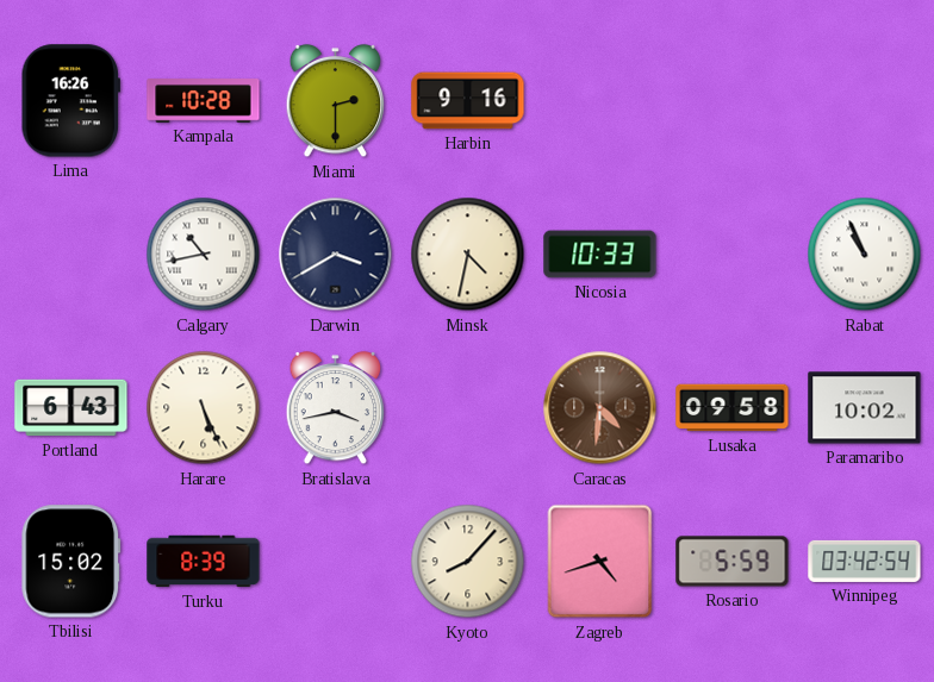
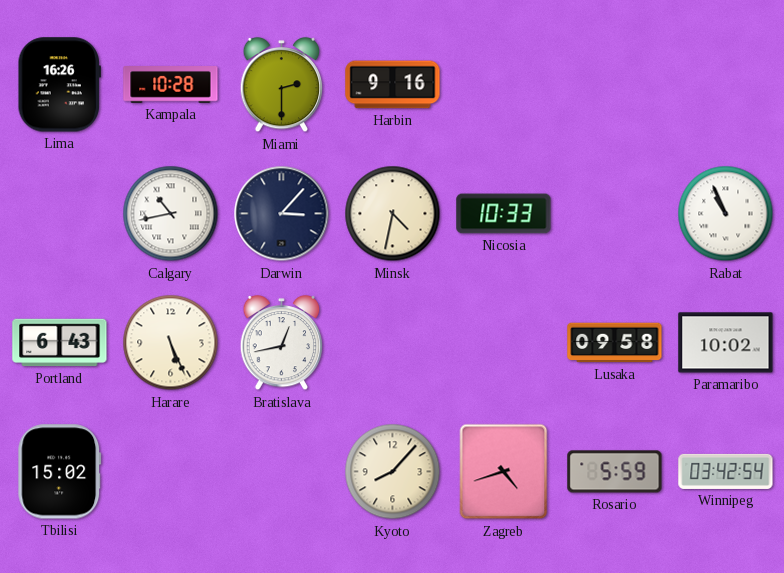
Darwin: 3:40 -> 3:07
Bratislava: 3:43 -> 12:43
Caracas: 4:31 -> none
Turku: 8:39 -> none
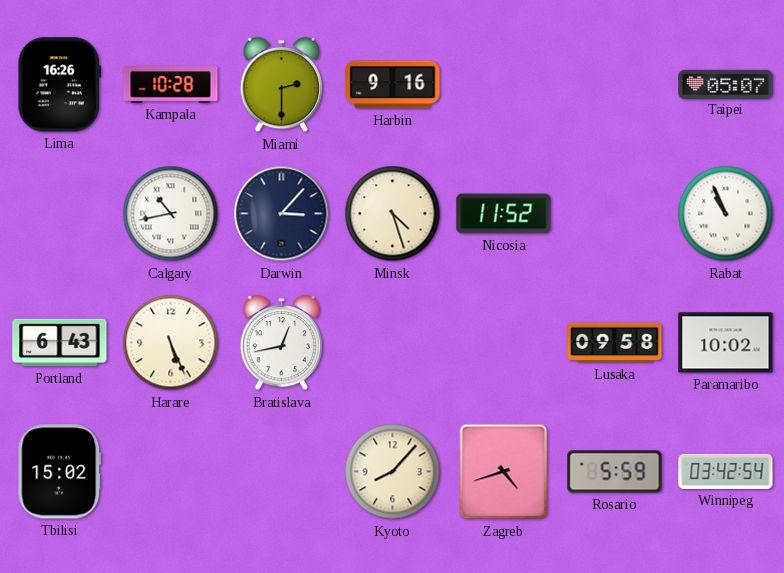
Taipei: none -> 05:07
Minsk: 4:32 -> 4:27
Nicosia: 10:33 -> 11:52
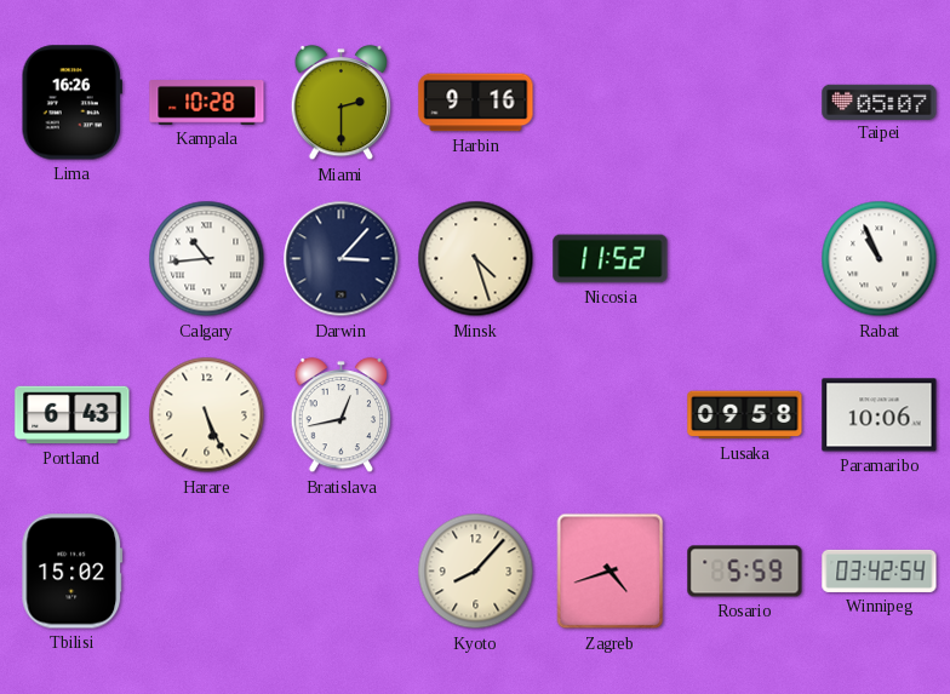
Calgary: 10:43 -> 10:44
Paramaribo: 10:02 -> 10:06
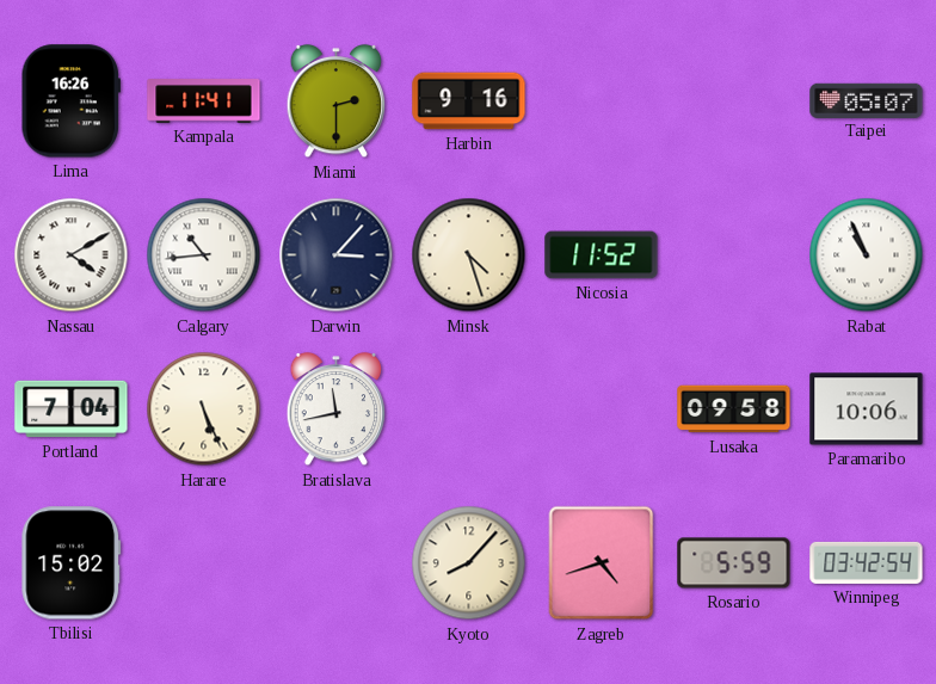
Kampala: 10:28 -> 11:41
Nassau: none -> 4:10
Portland: 6:43 -> 7:04
Bratislava: 12:43 -> 11:43
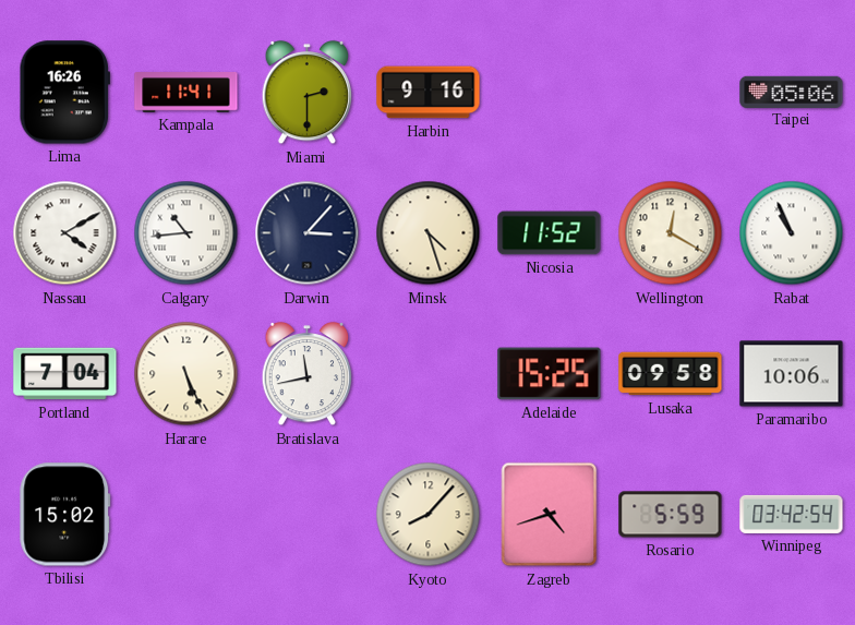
Taipei: 05:07 -> 05:06
Wellington: none -> 12:20
Adelaide: none -> 15:25
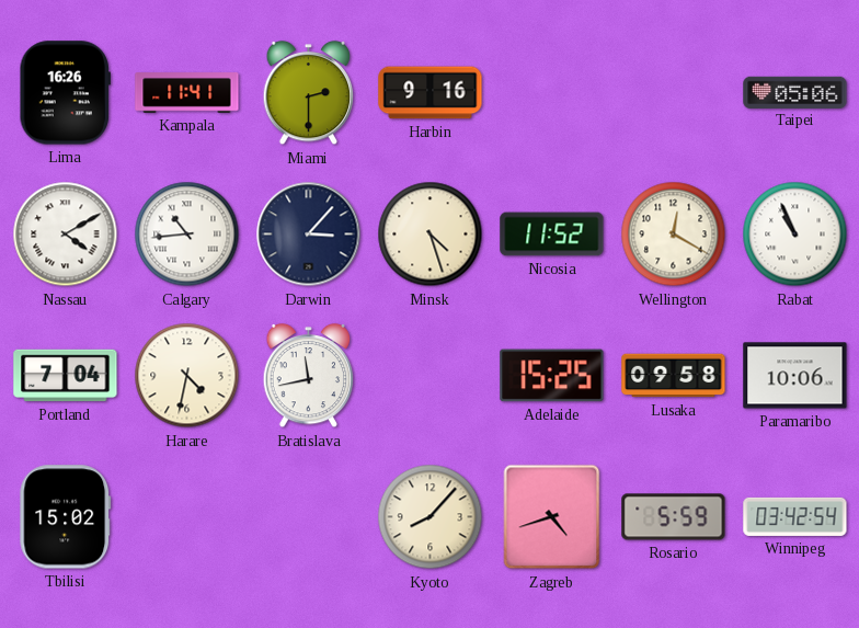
Harare: 5:26 -> 4:32
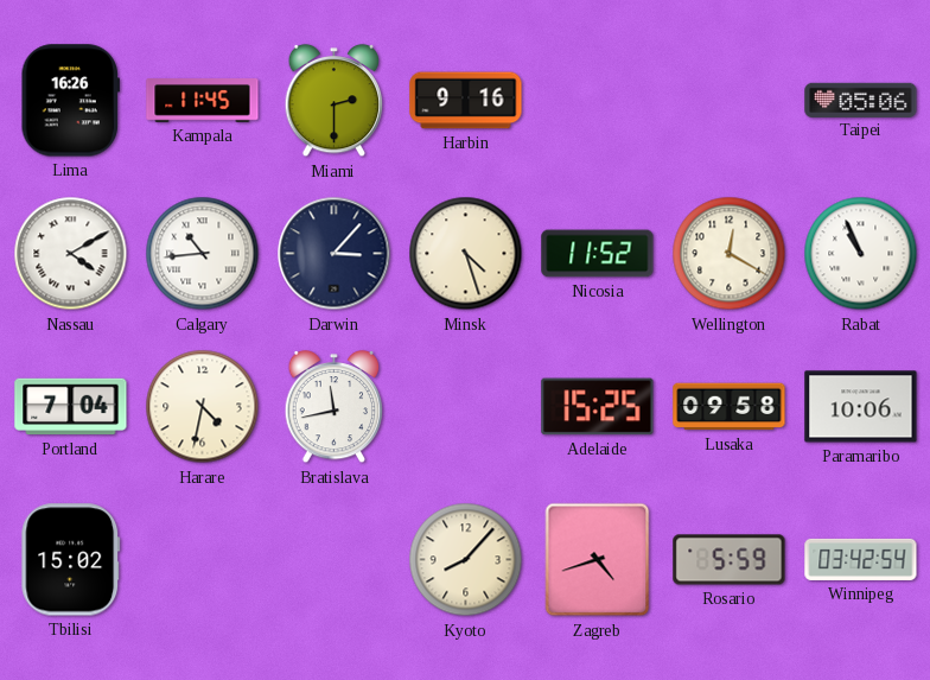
Kampala: 11:41 -> 11:45
